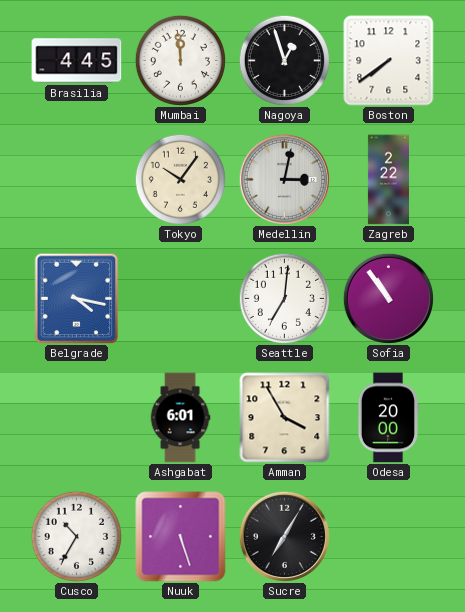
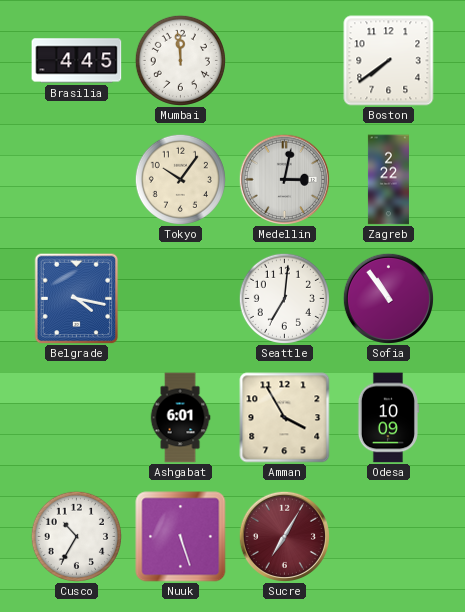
Nagoya: 12:57 -> none
Odesa: 20:00 -> 10:09
Sucre dial: black -> burgundy
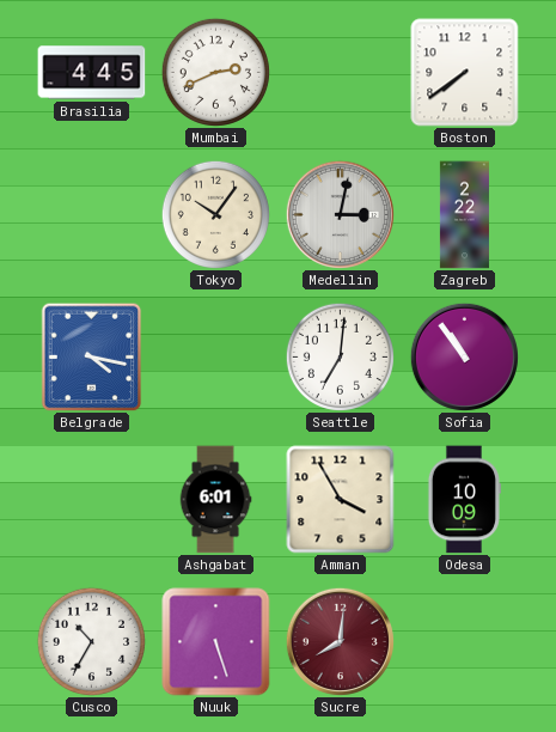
Mumbai: 11:59 -> 2:41
Sucre: 7:05 -> 8:01
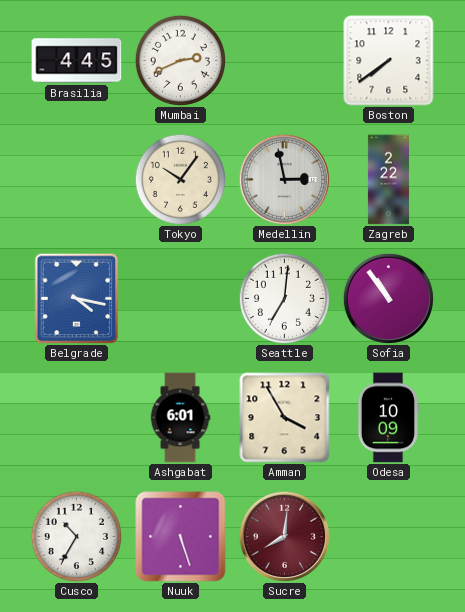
Medellin: 3:02 -> 2:58
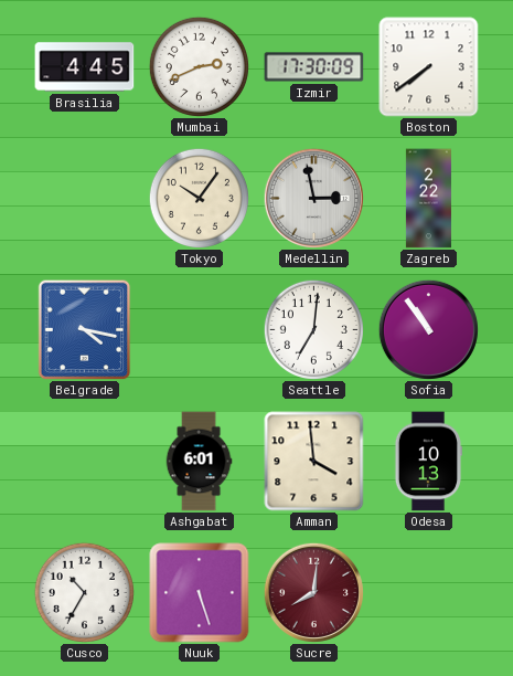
Izmir: none -> 17:30
Amman: 3:55 -> 3:59
Odesa: 10:09 -> 10:13
